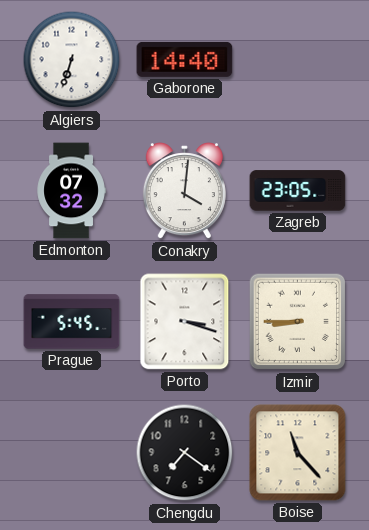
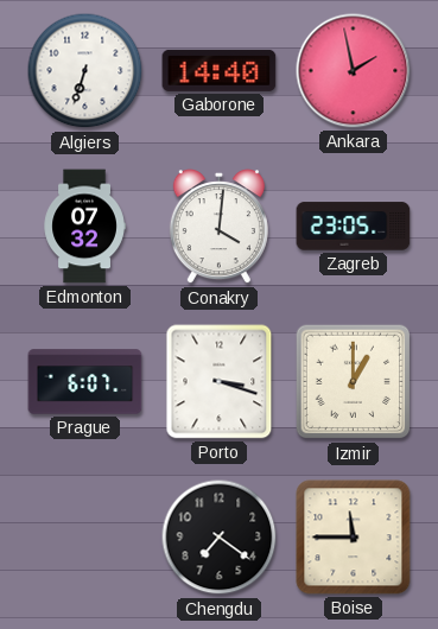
Ankara: none -> 1:58
Prague: 5:45 -> 6:07
Izmir: 8:45 -> 1:00
Boise: 11:23 -> 11:45
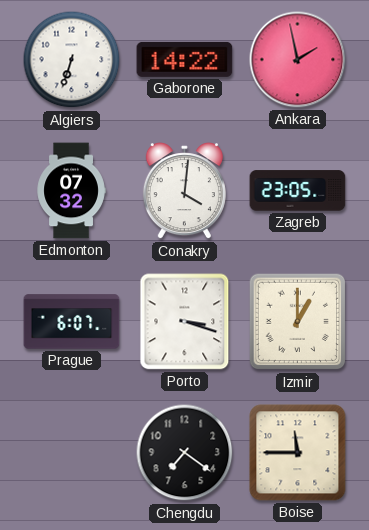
Gaborone: 14:40 -> 14:22
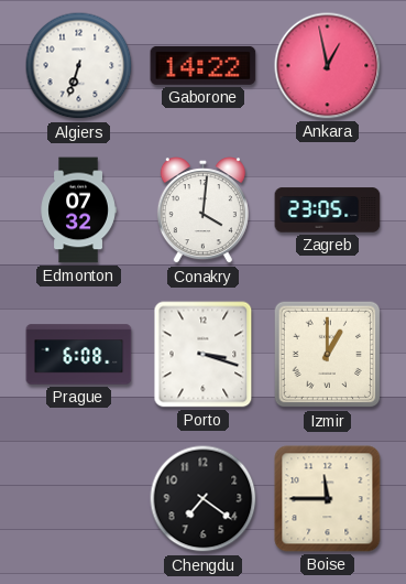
Ankara: 1:58 -> 12:58
Prague: 6:07 -> 6:08
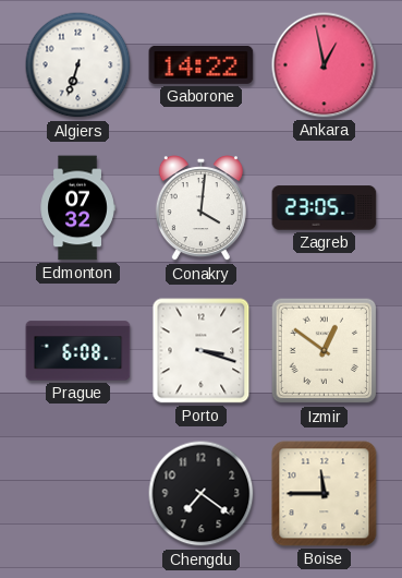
Izmir: 1:00 -> 12:51
